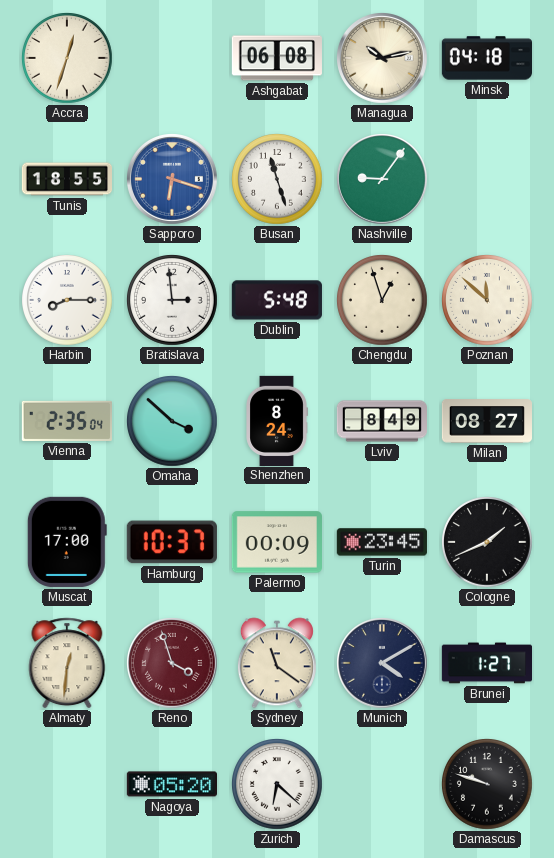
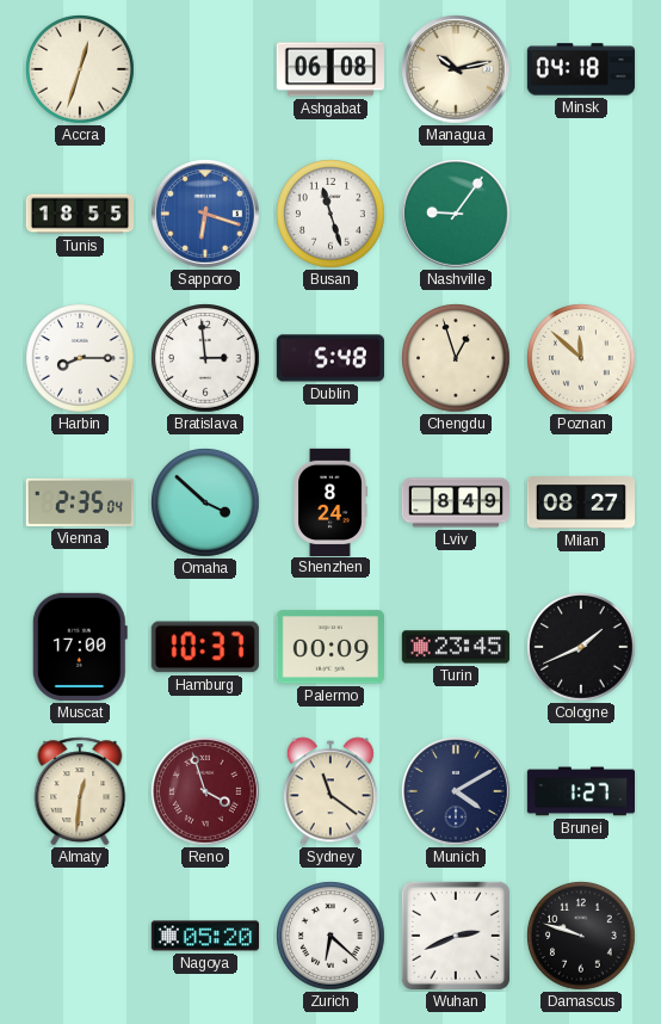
Wuhan: none -> 2:41
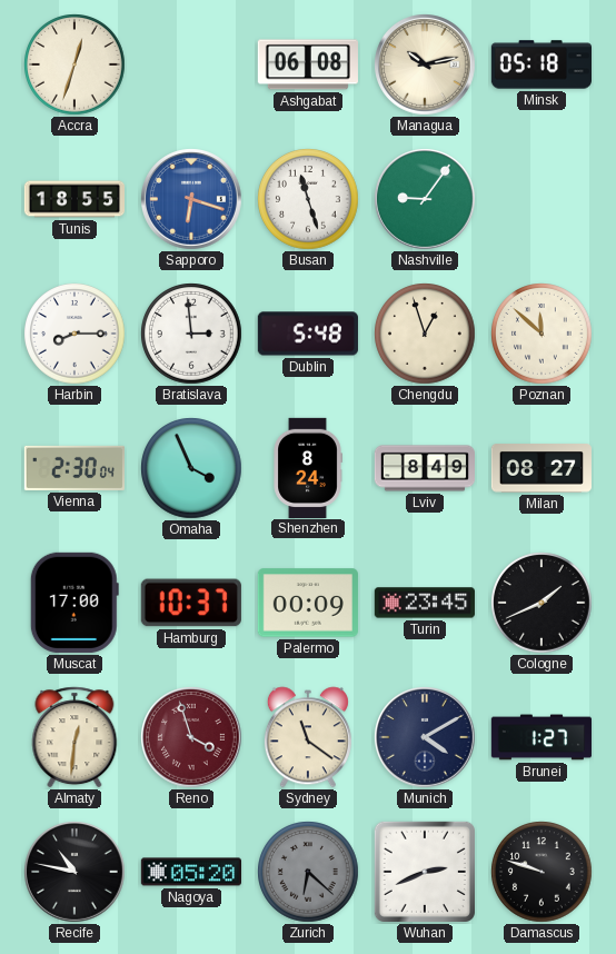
Minsk: 04:18 -> 05:18
Vienna: 2:35 -> 2:30
Omaha: 3:52 -> 3:56
Recife: none -> 10:47
Zurich dial: white -> grey
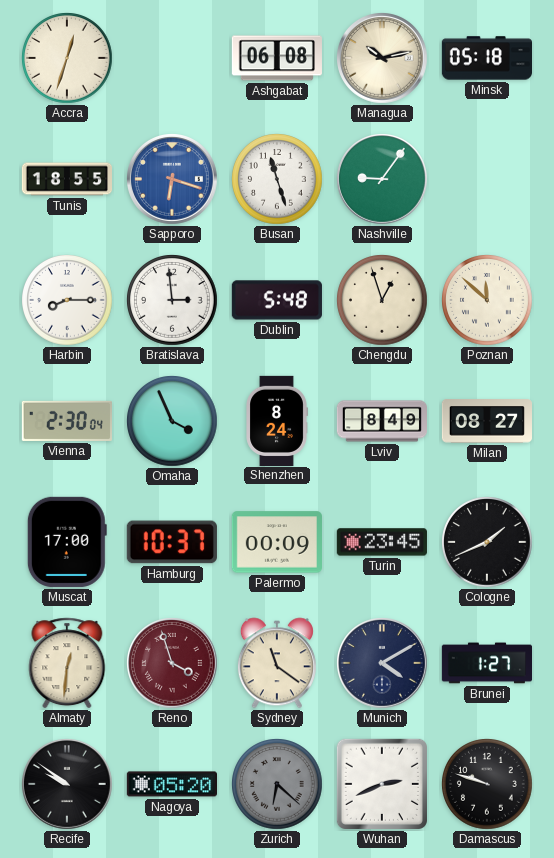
Recife: 10:47 -> 9:51
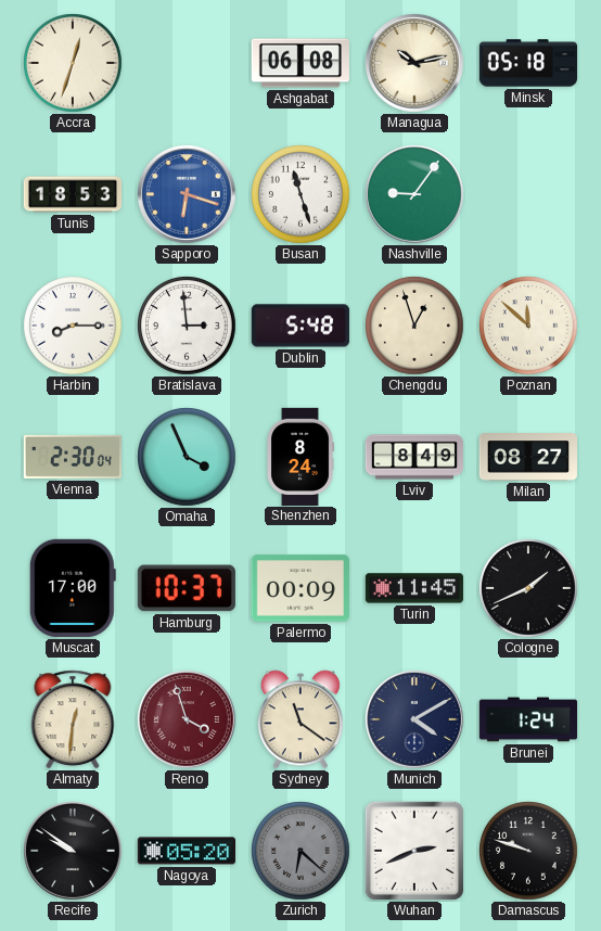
Tunis: 18:55 -> 18:53
Turin: 23:45 -> 11:45
Brunei: 1:27 -> 1:24
